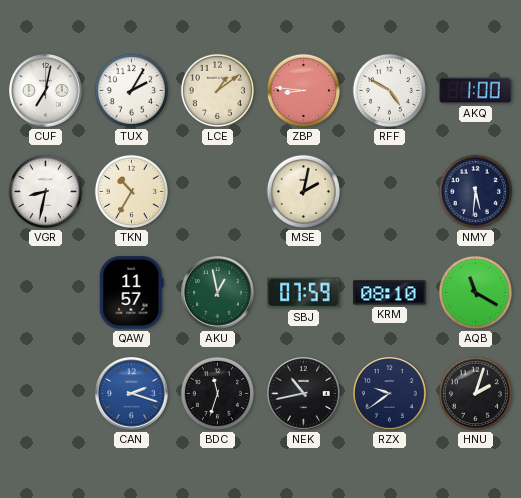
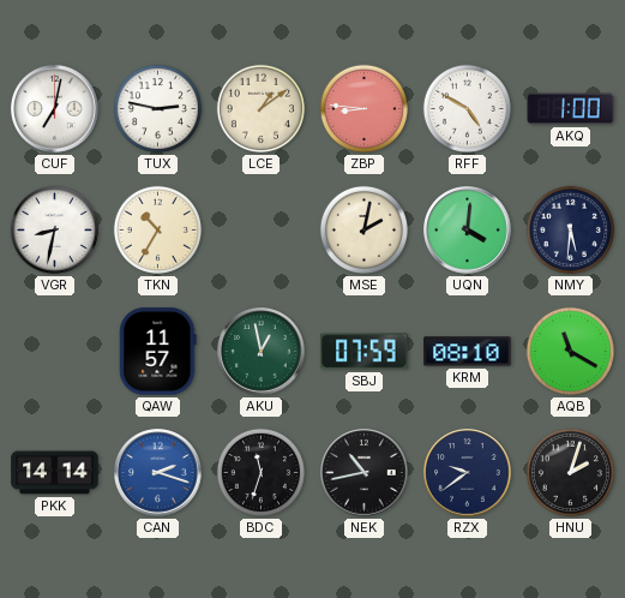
TUX: 2:05 -> 2:47
UQN: none -> 4:01
PKK: none -> 14:14
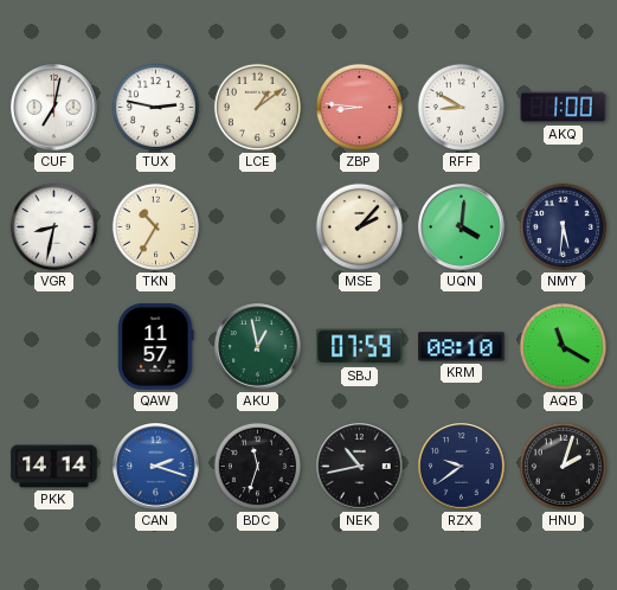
RFF: 4:50 -> 8:50
MSE: 2:02 -> 2:07
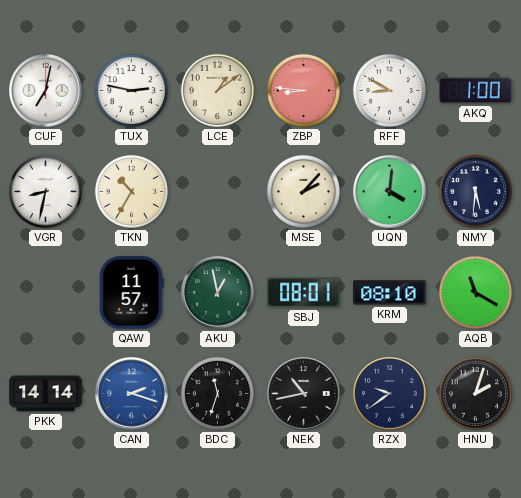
SBJ: 07:59 -> 08:01
